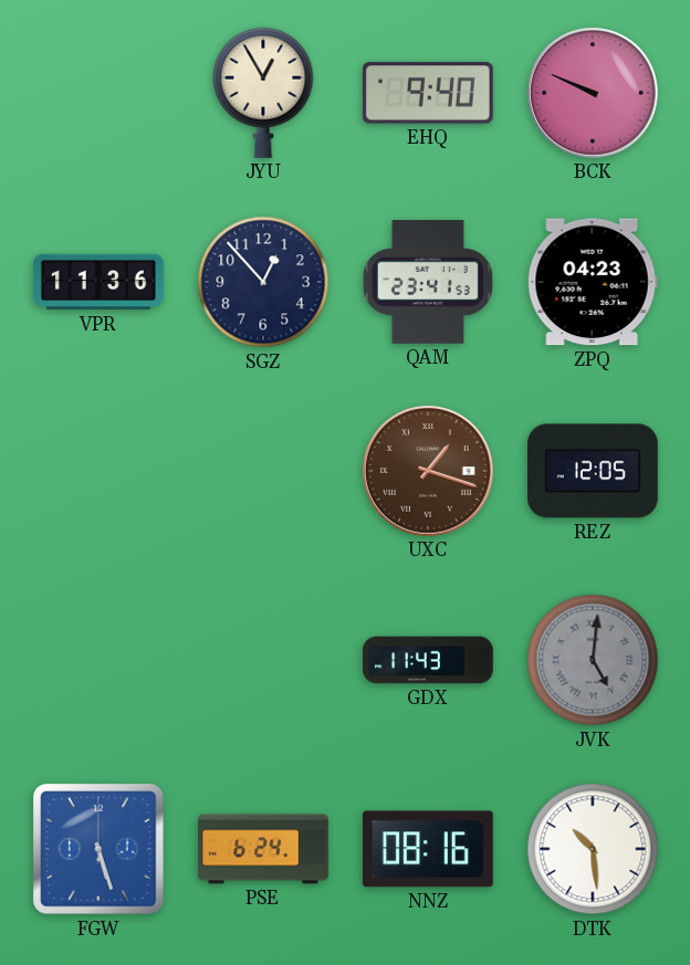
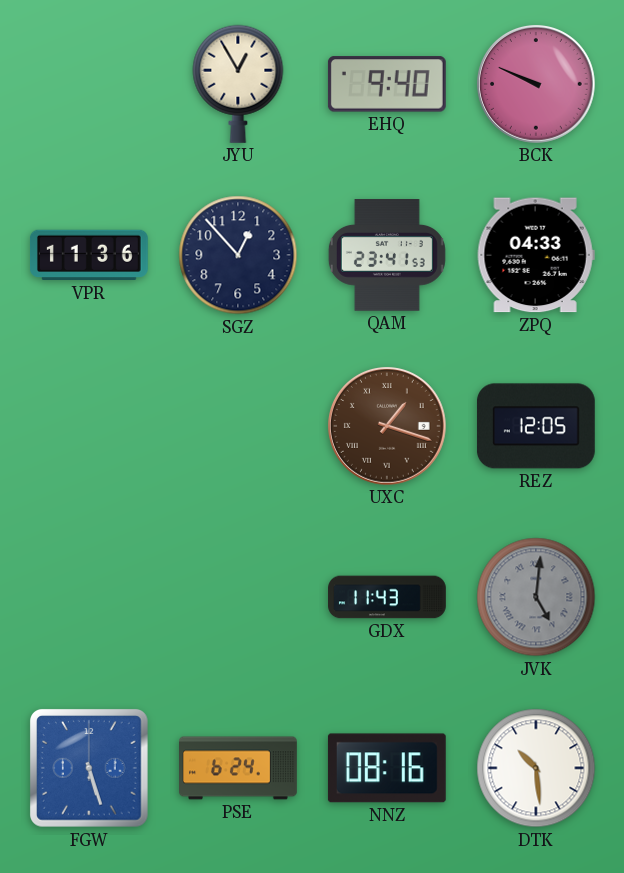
ZPQ: 04:23 -> 04:33
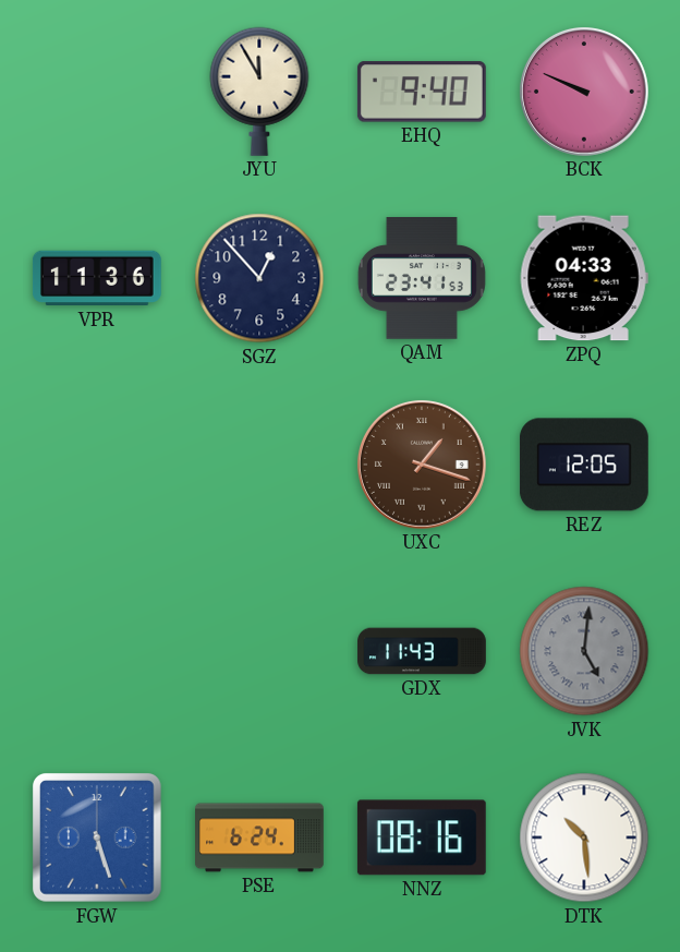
JYU: 12:55 -> 11:55
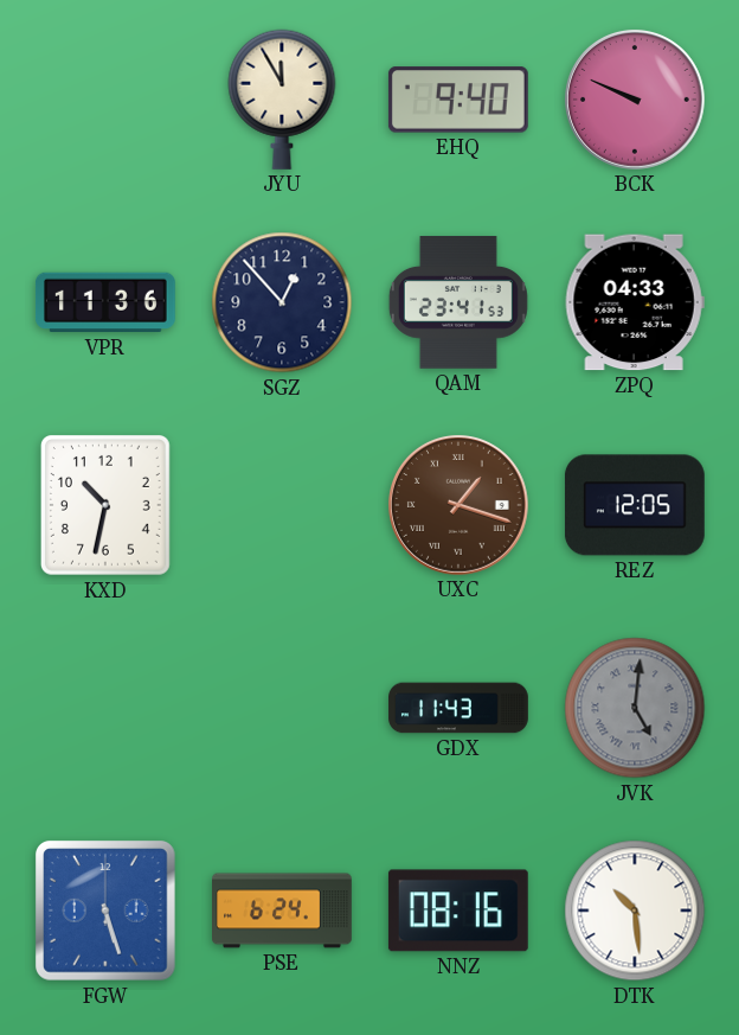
KXD: none -> 10:32
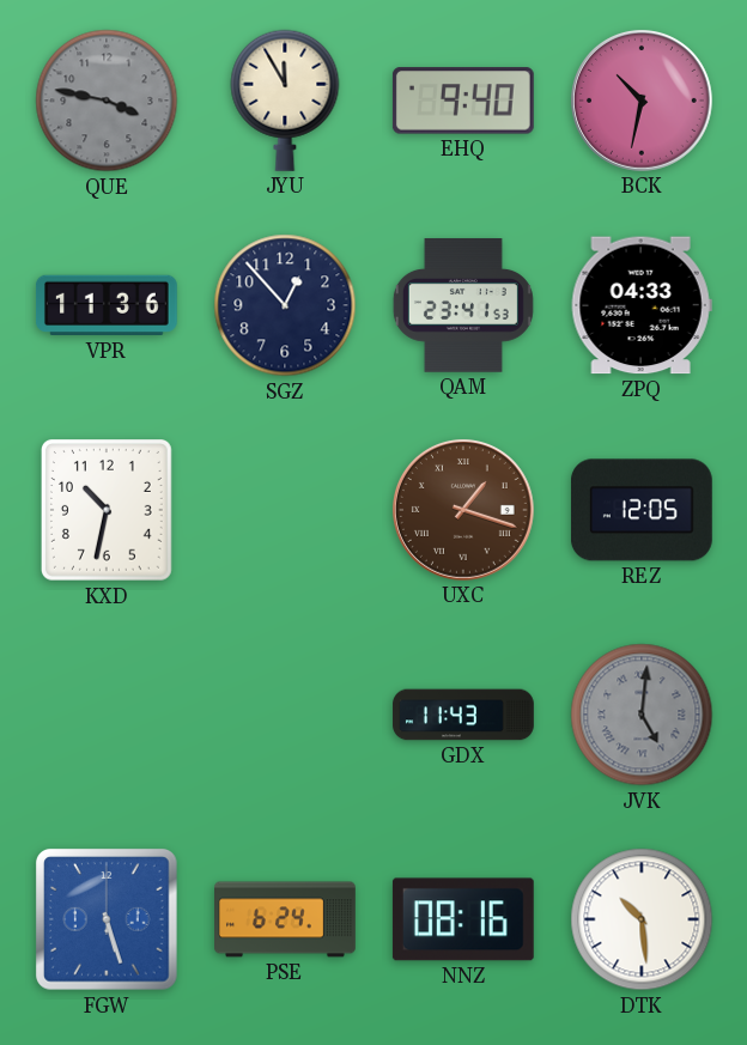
QUE: none -> 3:47
BCK: 9:49 -> 10:32
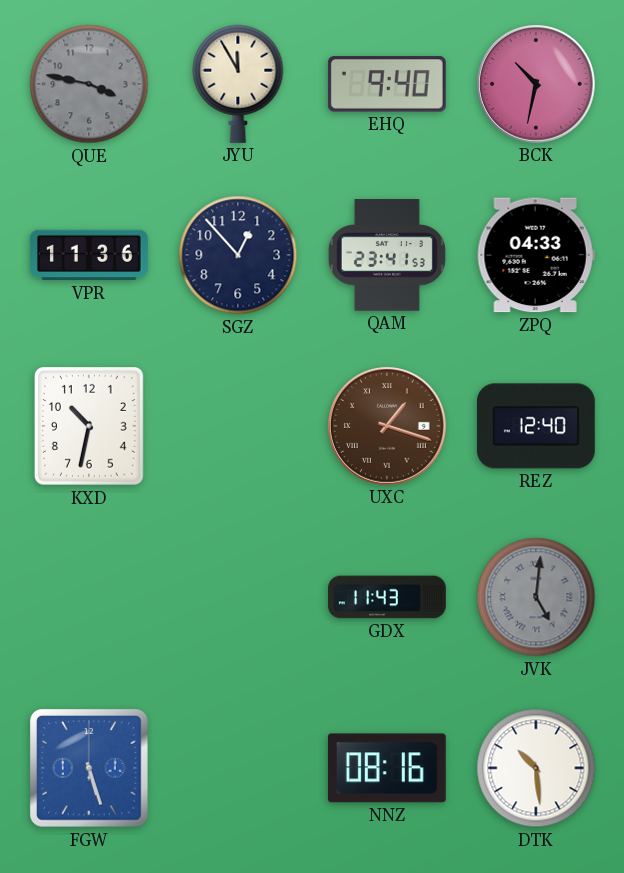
REZ: 12:05 -> 12:40
PSE: 6:24 -> none
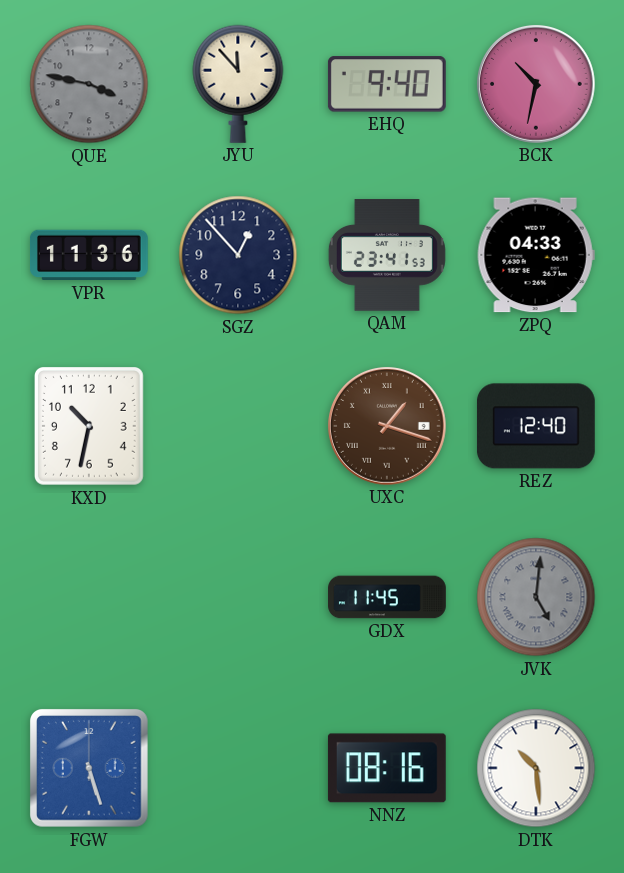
JYU: 11:55 -> 11:53
GDX: 11:43 -> 11:45
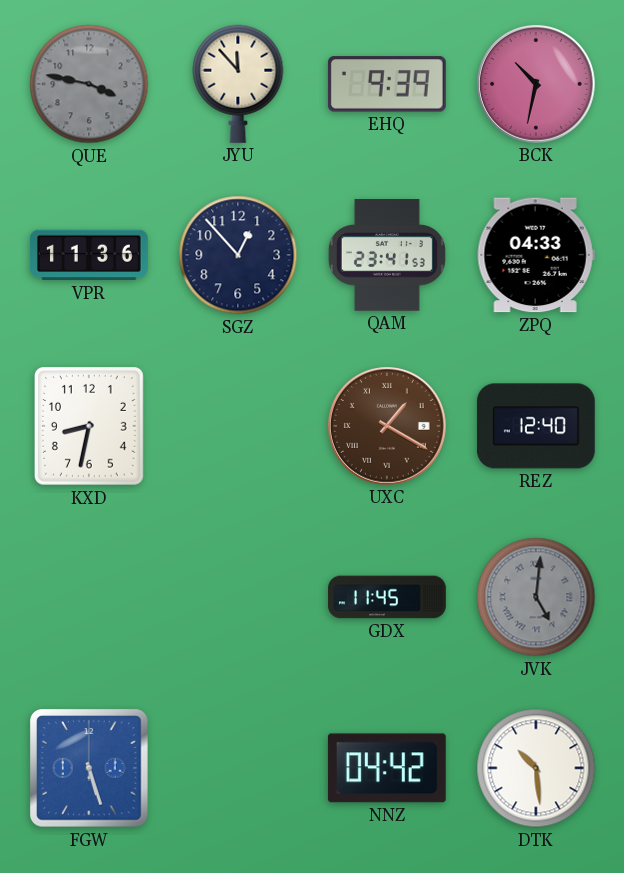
EHQ: 9:40 -> 9:39
KXD: 10:32 -> 8:32
UXC: 1:18 -> 1:20
NNZ: 08:16 -> 04:42
